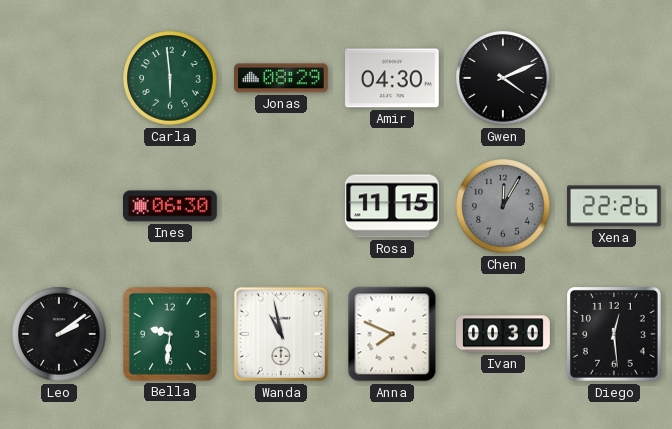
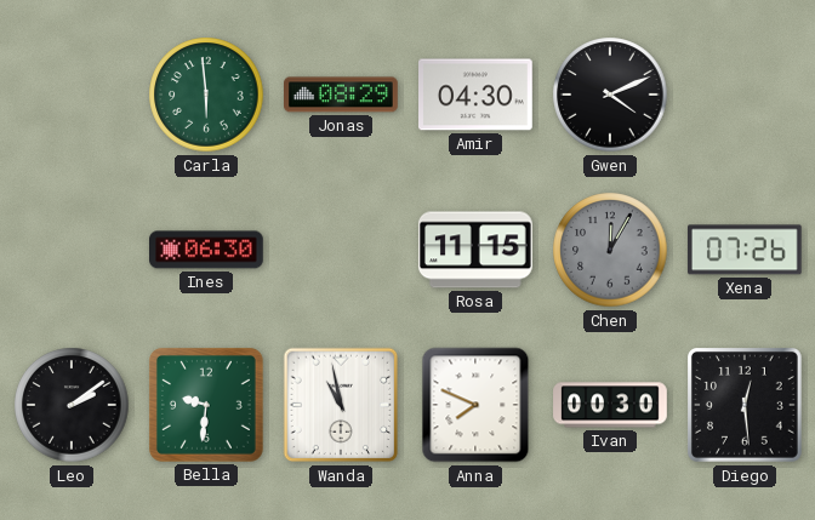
Xena: 22:26 -> 07:26
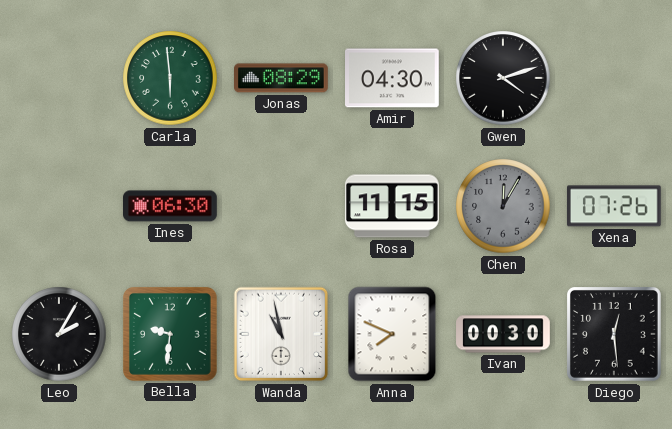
Gwen: 4:11 -> 4:12
Leo: 2:09 -> 2:05
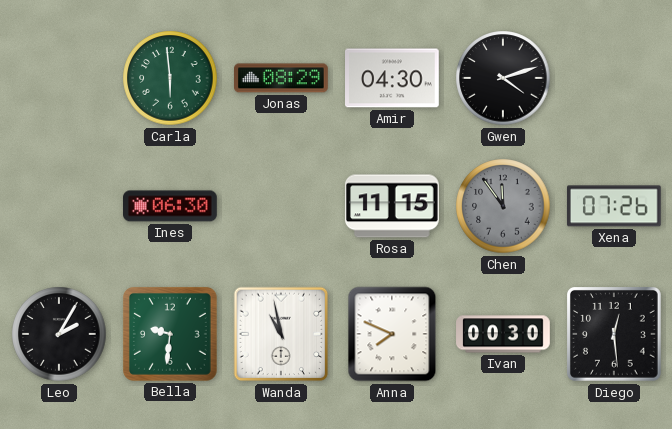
Chen: 12:05 -> 11:54
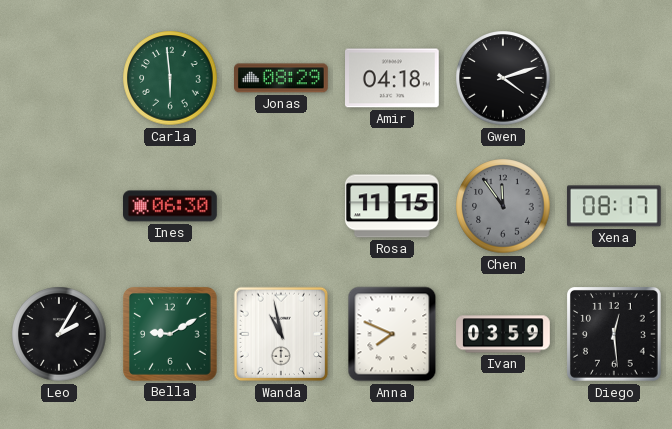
Amir: 04:30 -> 04:18
Xena: 07:26 -> 08:17
Bella: 9:31 -> 9:10
Ivan: 00:30 -> 03:59
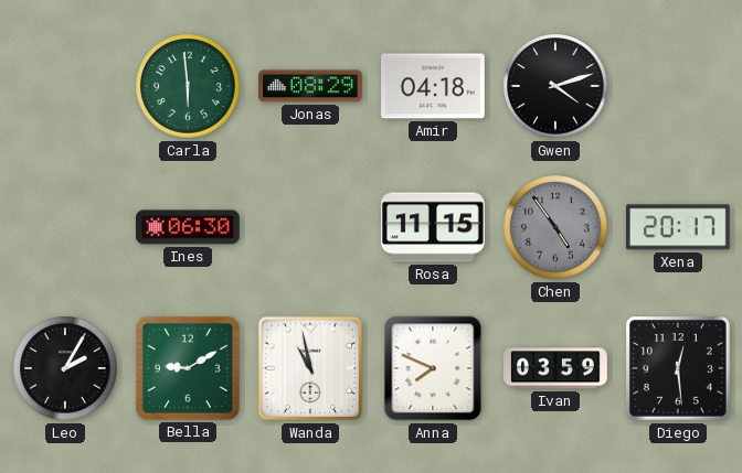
Chen: 11:54 -> 4:54
Xena: 08:17 -> 20:17
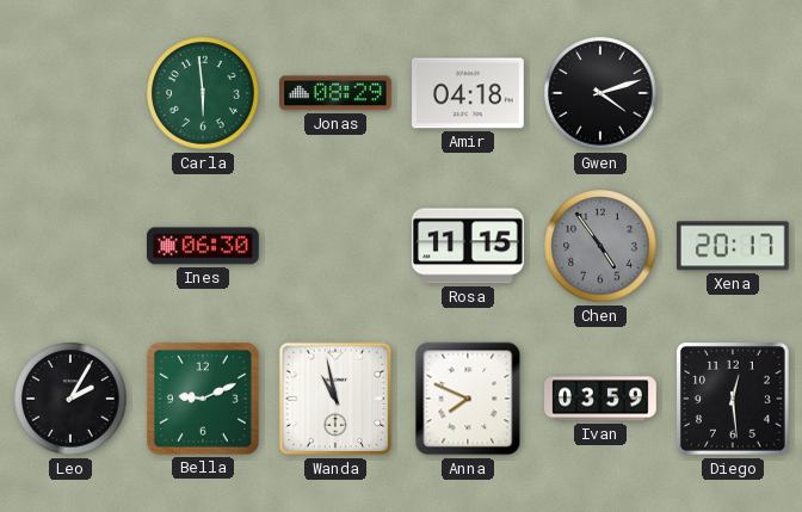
Bella: 9:10 -> 9:11
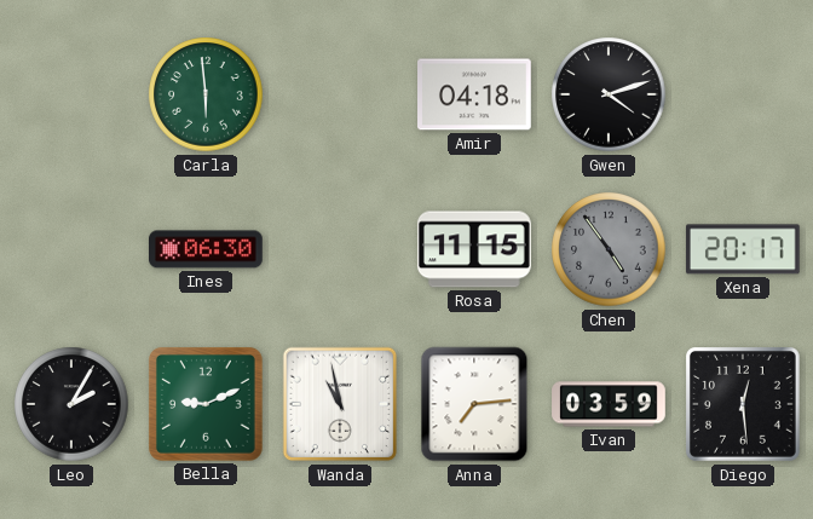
Jonas: 08:29 -> none
Anna: 7:49 -> 7:14
